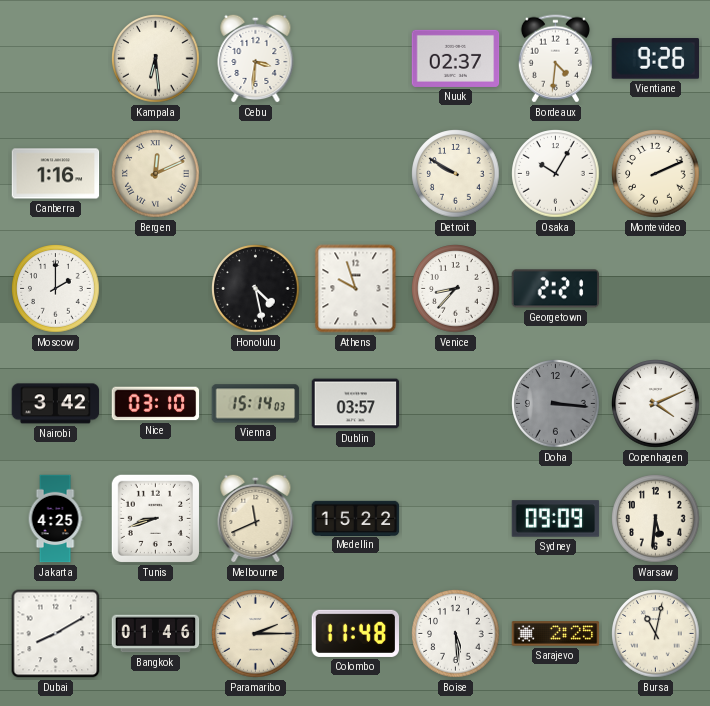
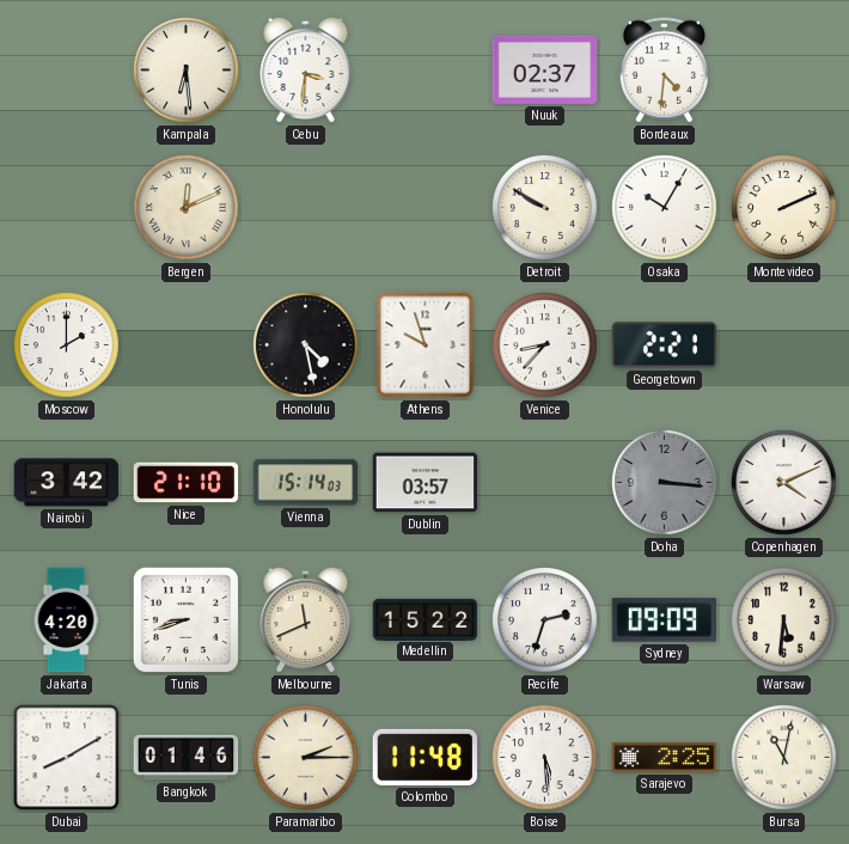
Vientiane: 9:26 -> none
Canberra: 1:16 -> none
Nice: 03:10 -> 21:10
Jakarta: 4:25 -> 4:20
Recife: none -> 2:33
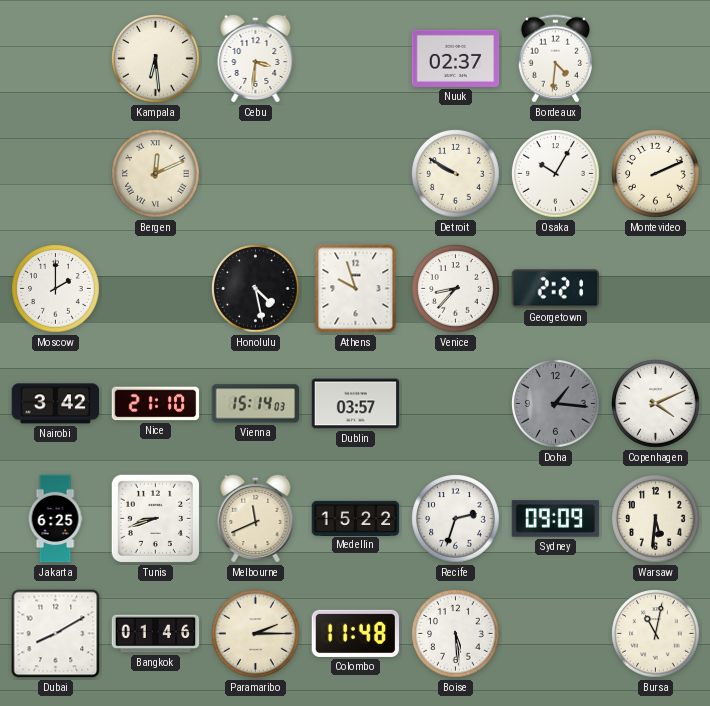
Doha: 3:16 -> 1:16
Jakarta: 4:20 -> 6:25
Sarajevo: 2:25 -> none
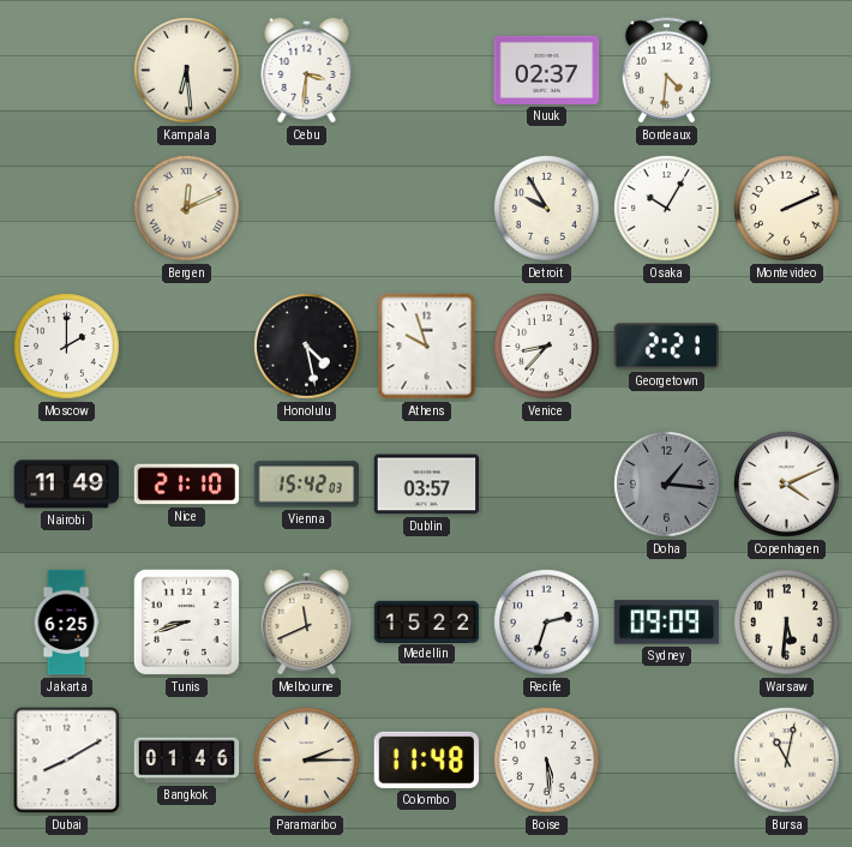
Detroit: 9:50 -> 9:55
Nairobi: 3:42 -> 11:49
Vienna: 15:14 -> 15:42
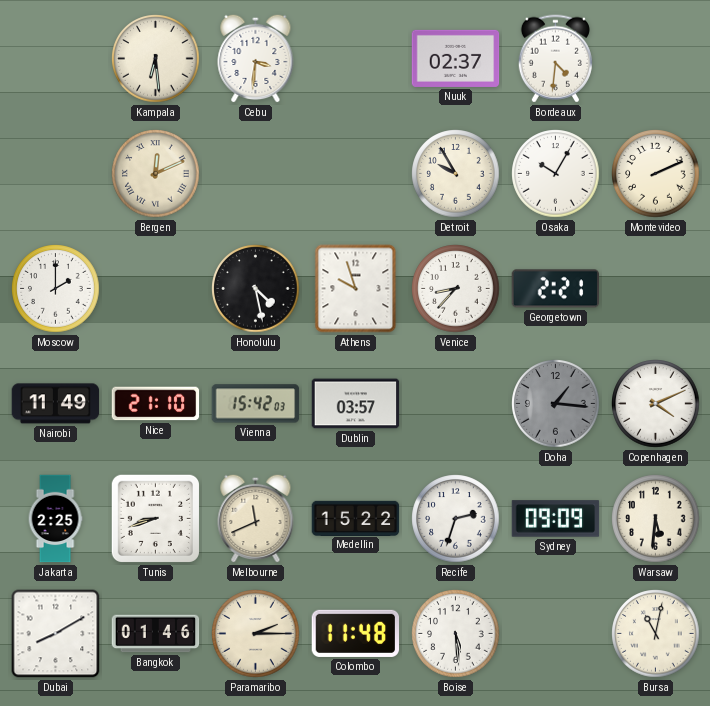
Jakarta: 6:25 -> 2:25
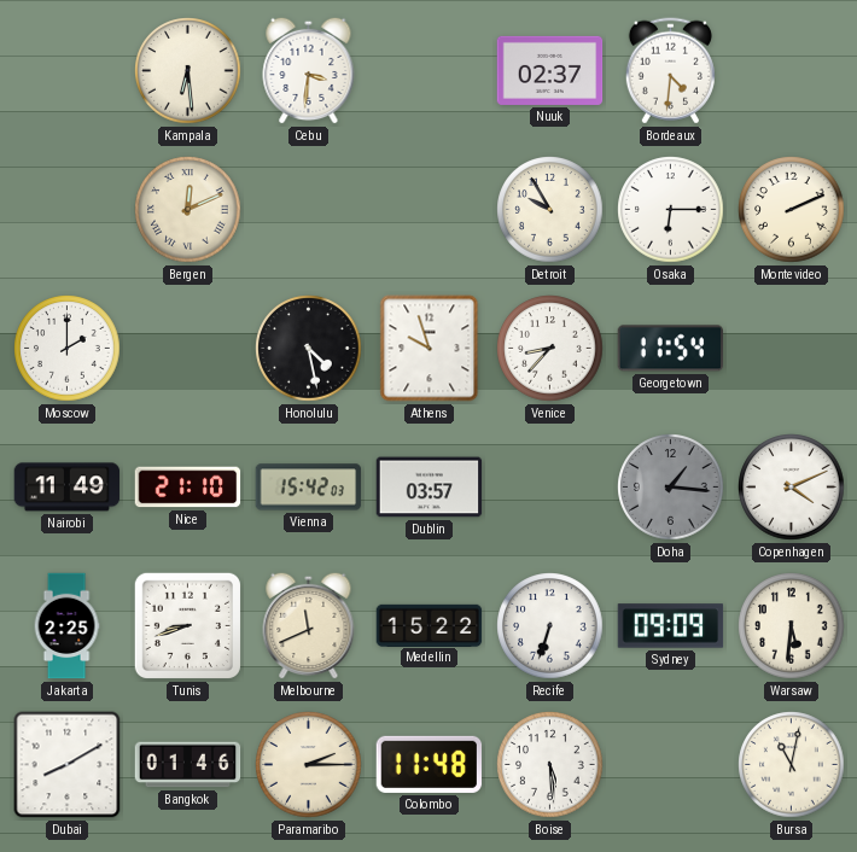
Osaka: 10:05 -> 6:15
Georgetown: 2:21 -> 11:54
Recife: 2:33 -> 6:33
